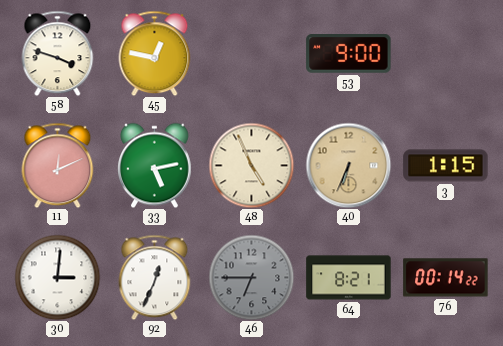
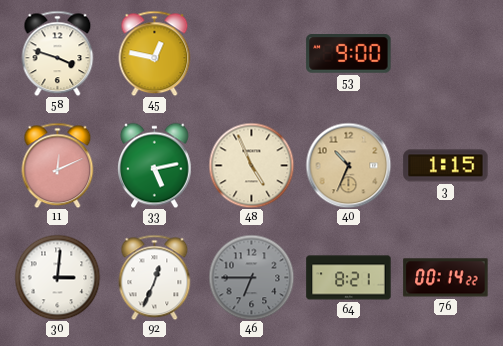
40: 6:34 -> 10:34
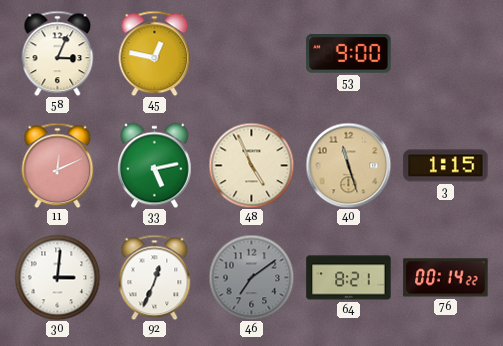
58: 3:48 -> 3:04
40: 10:34 -> 11:27
46: 6:45 -> 7:09
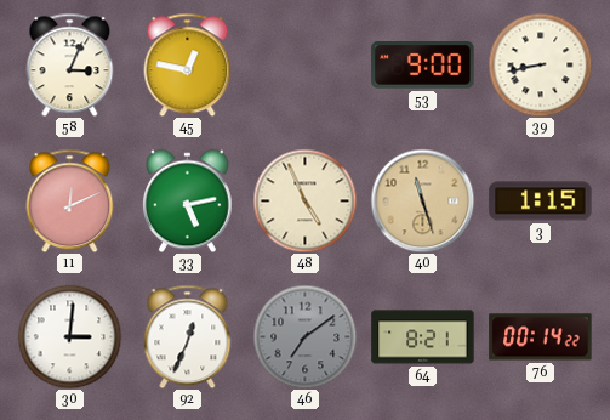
39: none -> 8:43
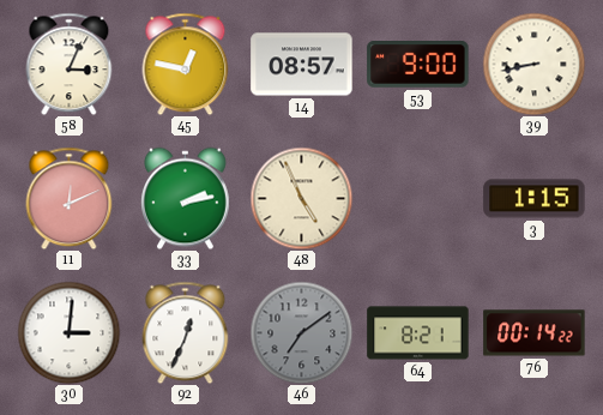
14: none -> 08:57
33: 5:13 -> 2:13
40: 11:27 -> none
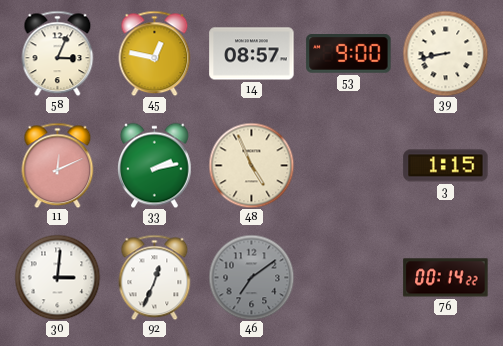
64: 8:21 -> none
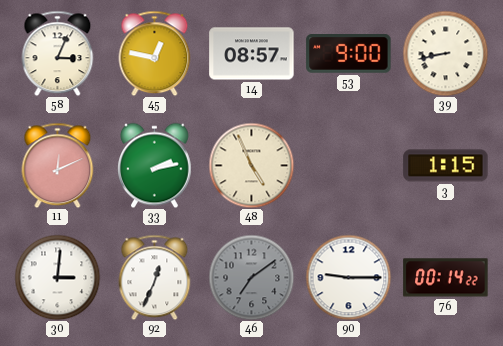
90: none -> 9:15
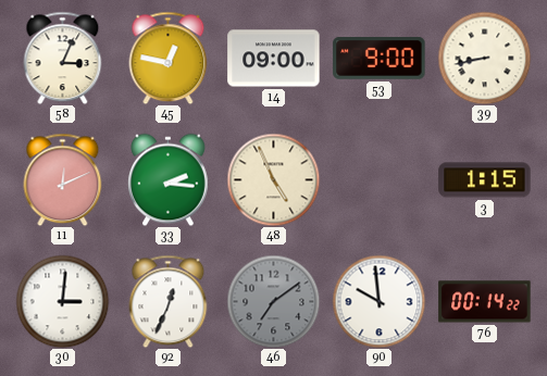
14: 08:57 -> 09:00
33: 2:13 -> 2:16
90: 9:15 -> 9:59
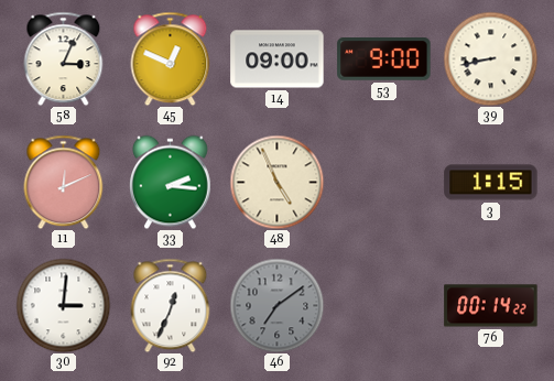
45: 12:47 -> 12:49
90: 9:59 -> none
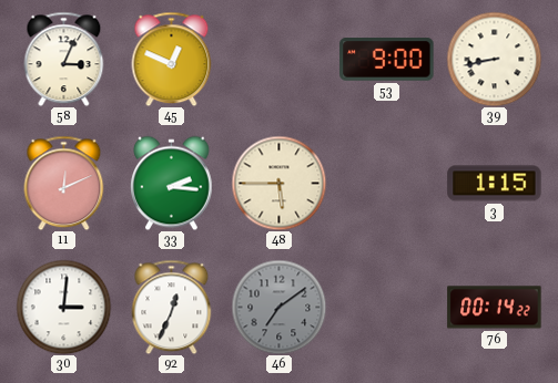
14: 09:00 -> none
48: 4:56 -> 5:45
